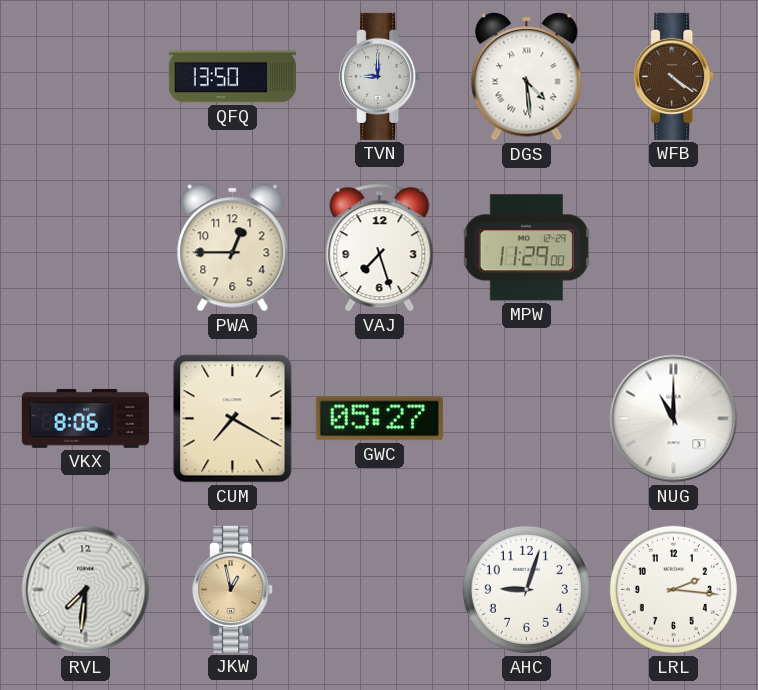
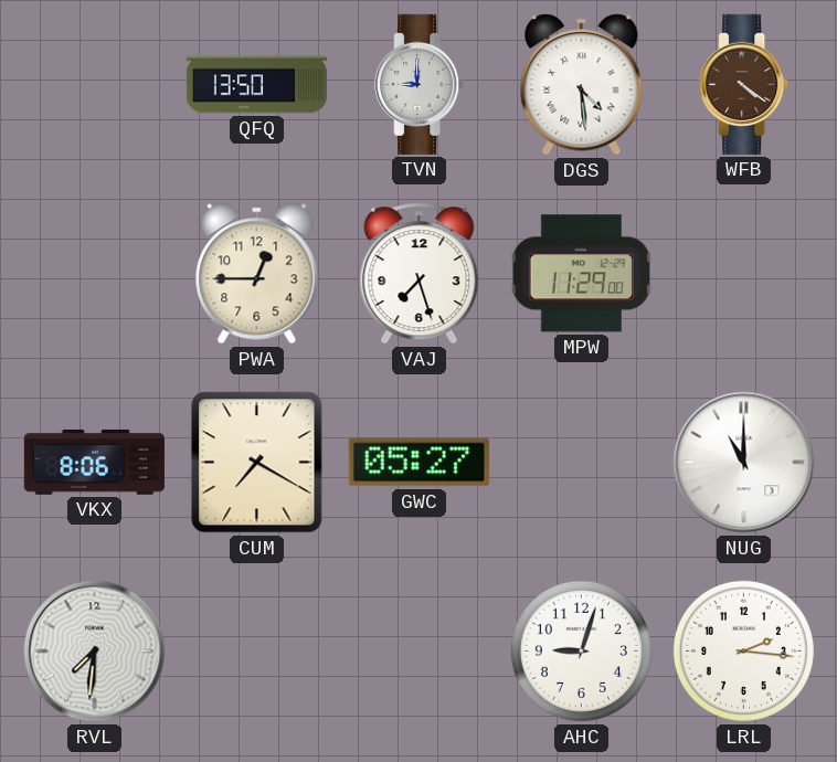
JKW: 12:58 -> none
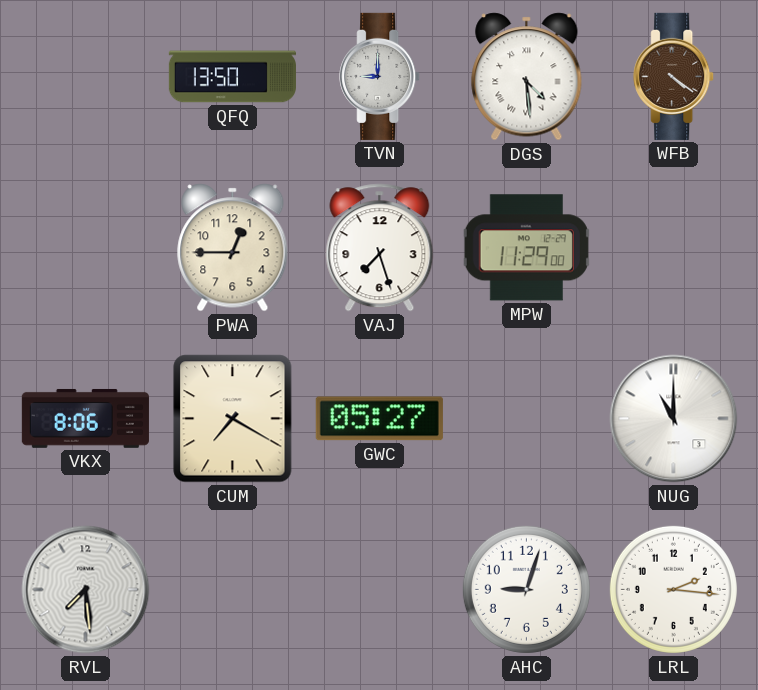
RVL: 7:31 -> 7:29
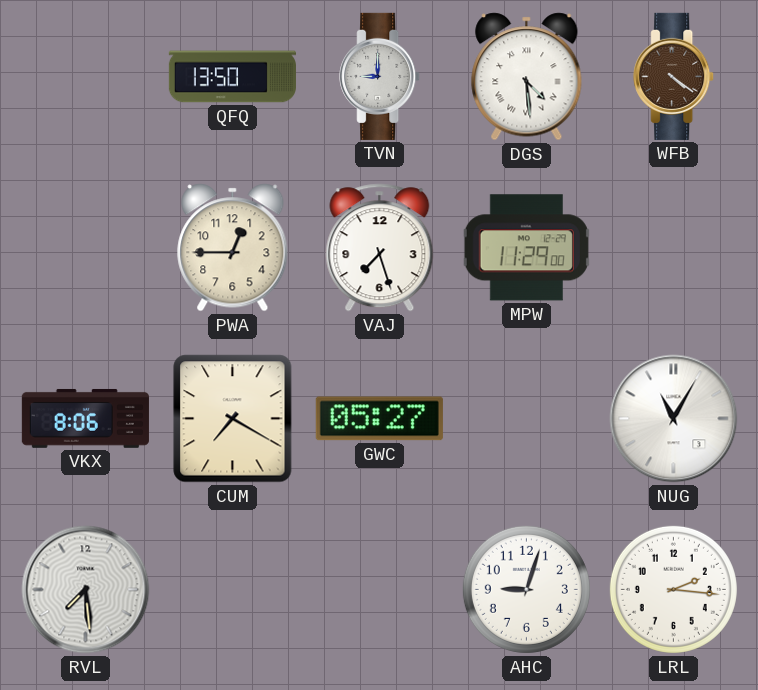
NUG: 11:00 -> 11:05
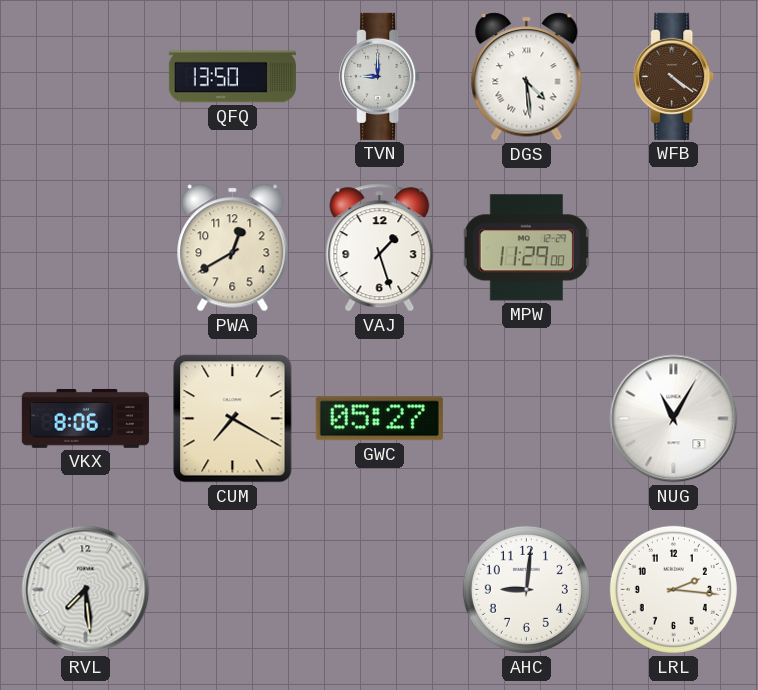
PWA: 12:45 -> 12:40
VAJ: 7:27 -> 1:27
AHC: 9:03 -> 9:01
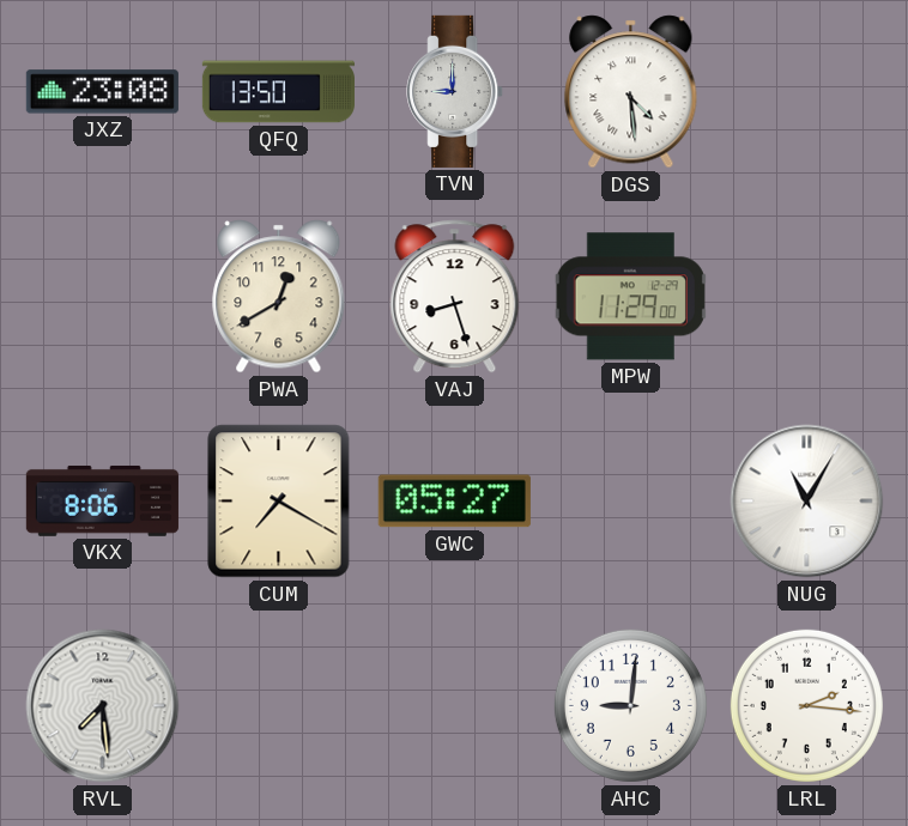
JXZ: none -> 23:08
WFB: 4:21 -> none
VAJ: 1:27 -> 8:27
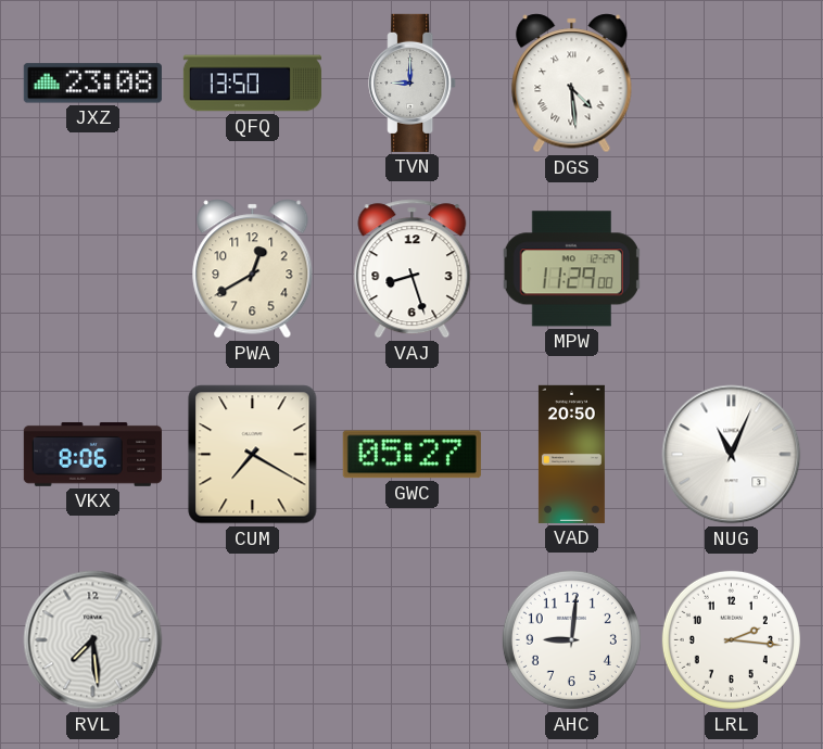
VAD: none -> 20:50
NUG: 11:05 -> 11:04
